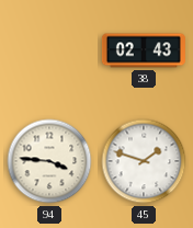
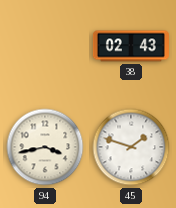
94: 3:46 -> 3:43
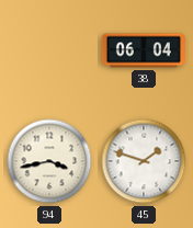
38: 02:43 -> 06:04
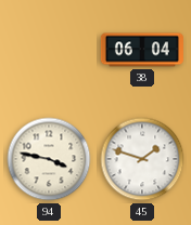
94: 3:43 -> 3:47
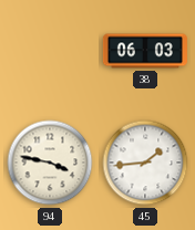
38: 06:04 -> 06:03
45: 1:48 -> 1:44
